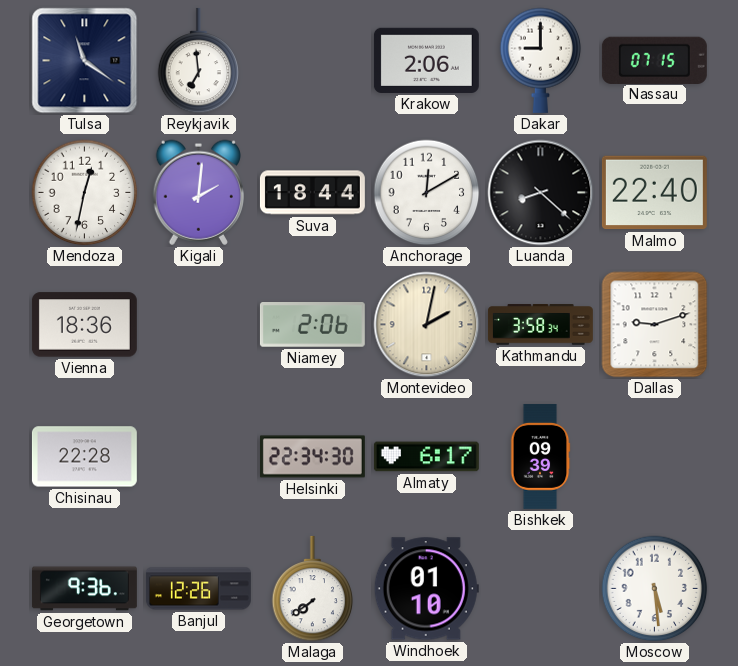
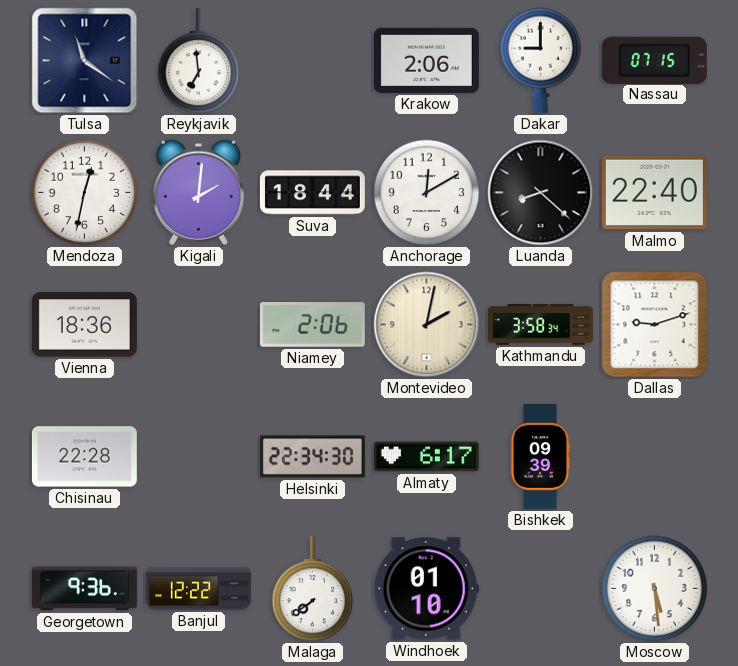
Banjul: 12:26 -> 12:22
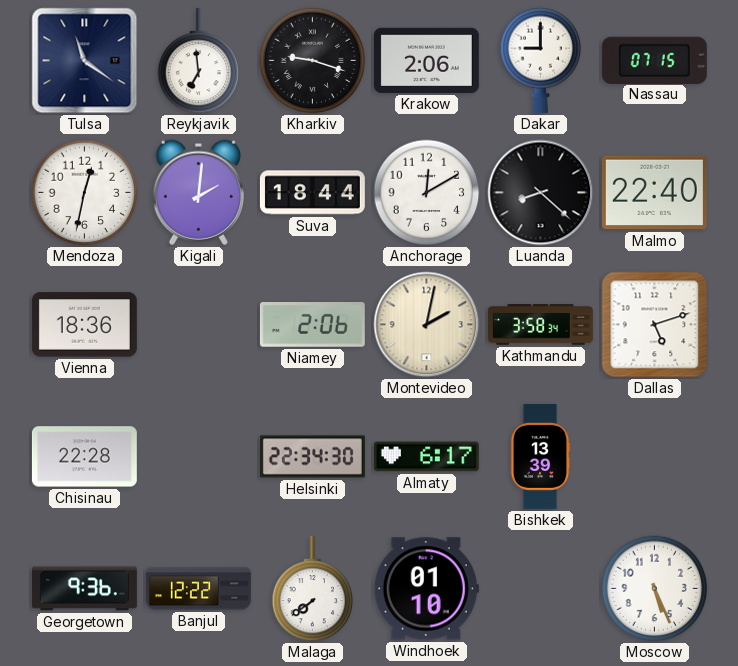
Kharkiv: none -> 9:18
Dallas: 9:12 -> 5:12
Bishkek: 09:39 -> 13:39
Moscow: 5:29 -> 5:26
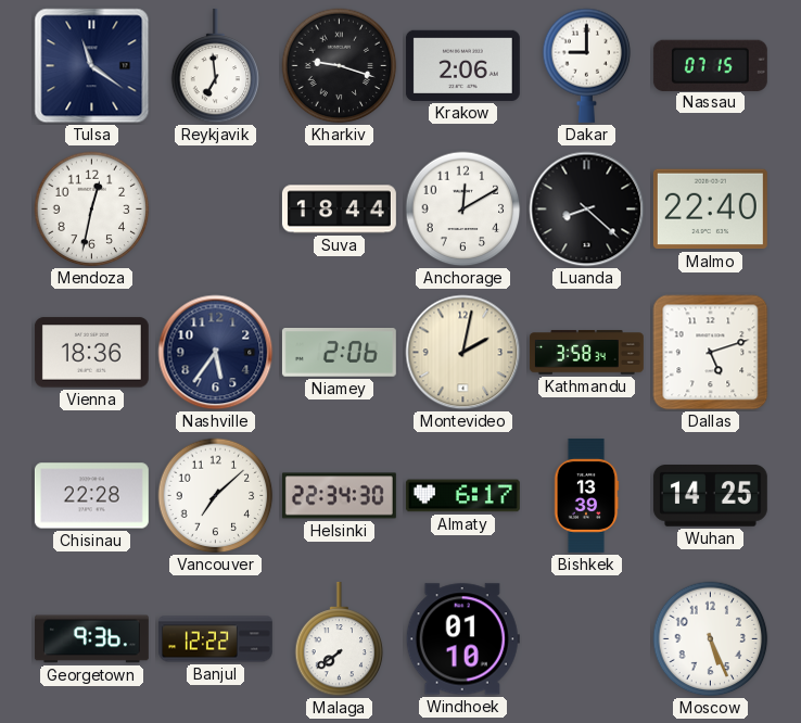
Kigali: 2:01 -> none
Nashville: none -> 5:36
Vancouver: none -> 7:08
Wuhan: none -> 14:25
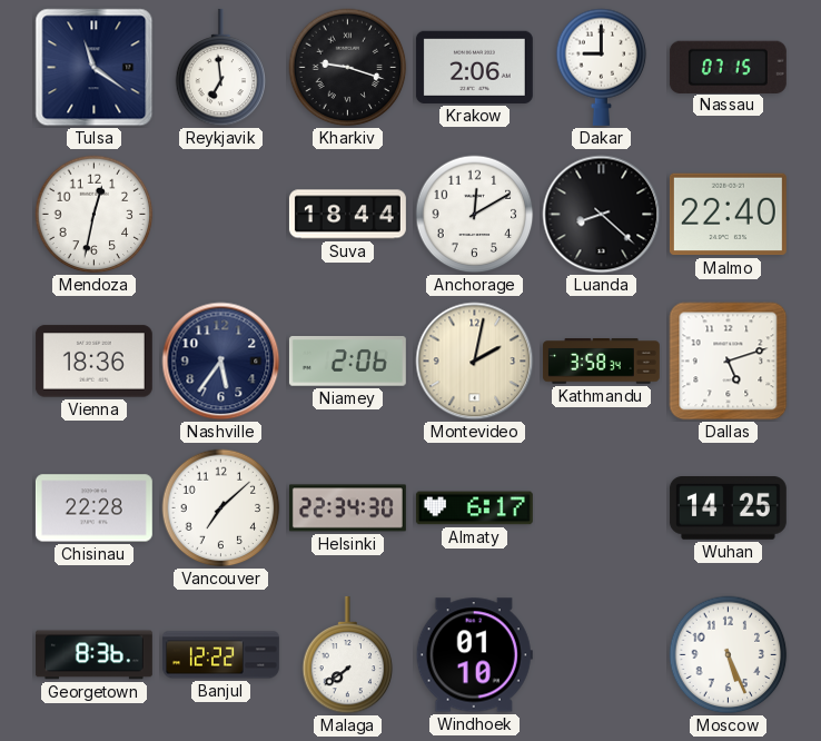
Bishkek: 13:39 -> none
Georgetown: 9:36 -> 8:36
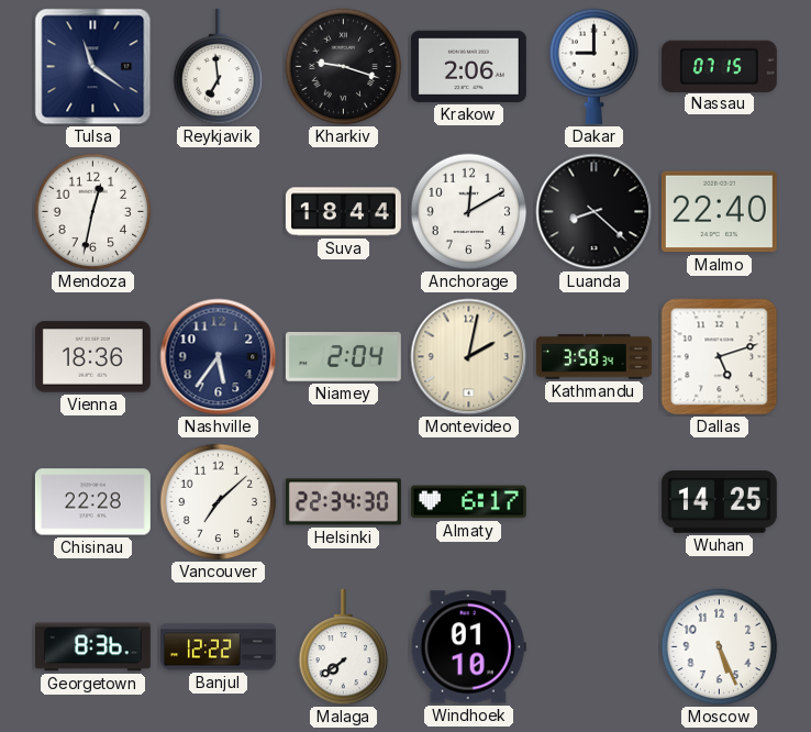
Niamey: 2:06 -> 2:04
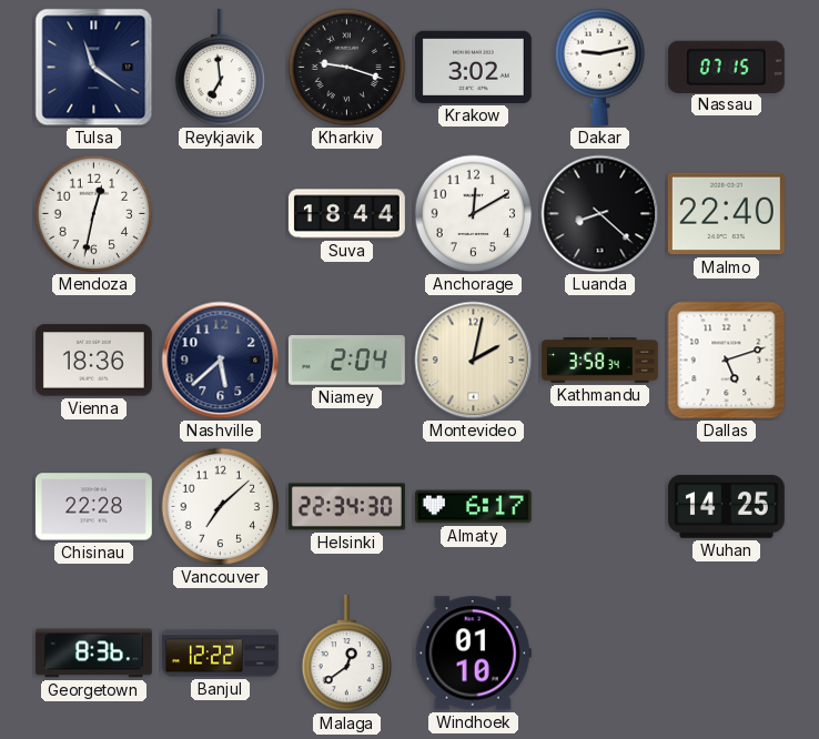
Krakow: 2:06 -> 3:02
Dakar: 9:00 -> 9:13
Nashville: 5:36 -> 5:38
Malaga: 7:39 -> 12:39
Moscow: 5:26 -> none
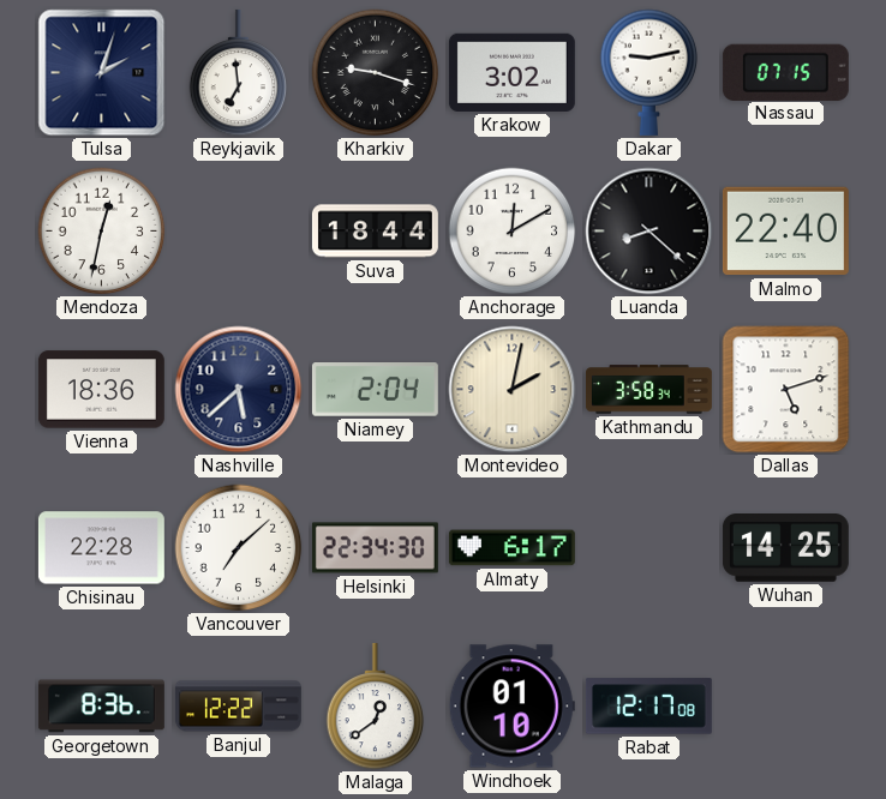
Tulsa: 11:21 -> 2:03
Rabat: none -> 12:17
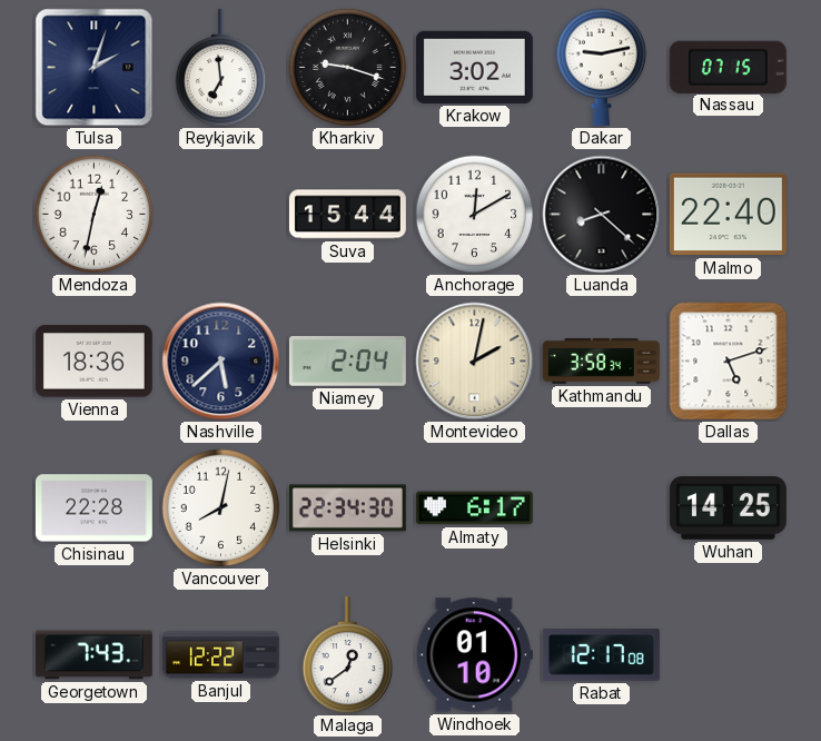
Suva: 18:44 -> 15:44
Vancouver: 7:08 -> 8:02
Georgetown: 8:36 -> 7:43
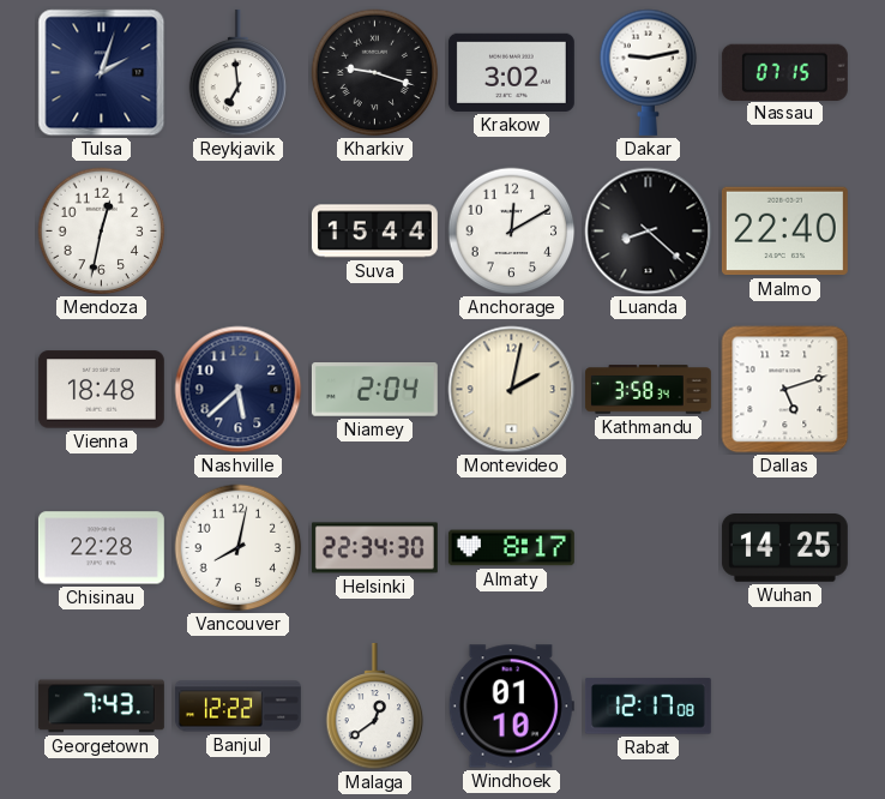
Vienna: 18:36 -> 18:48
Almaty: 6:17 -> 8:17
